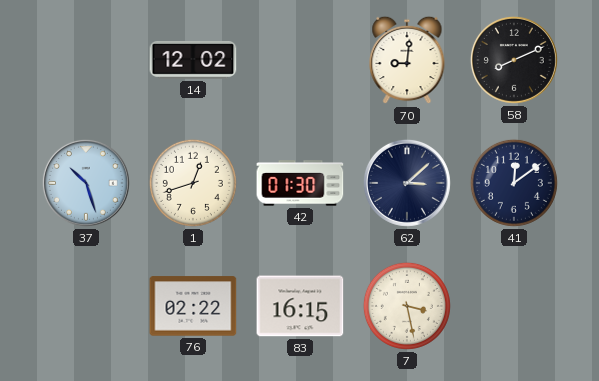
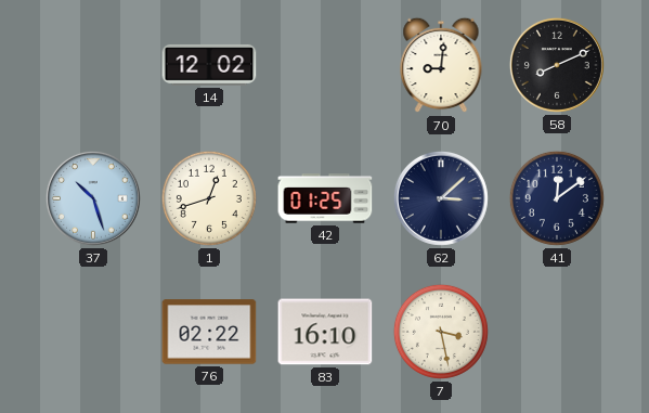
42: 01:30 -> 01:25
83: 16:15 -> 16:10
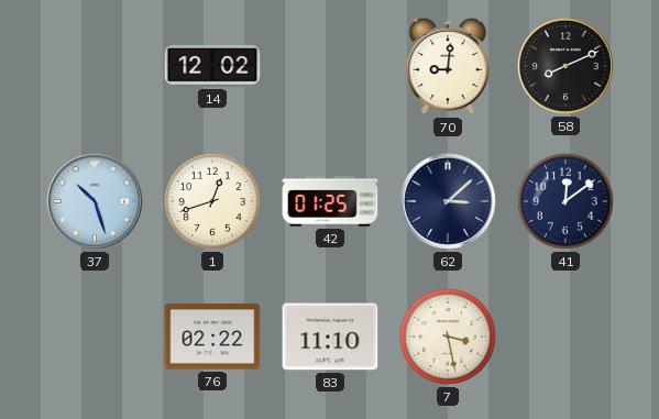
83: 16:10 -> 11:10
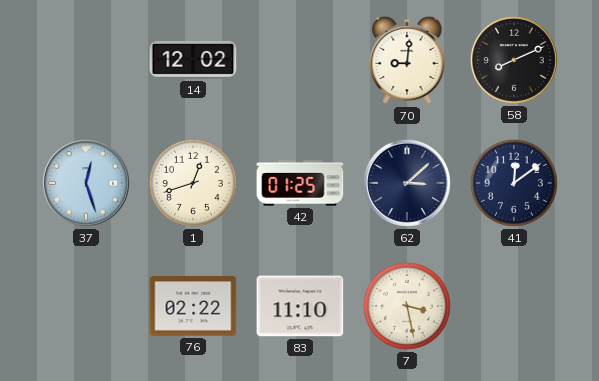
37: 10:27 -> 12:27
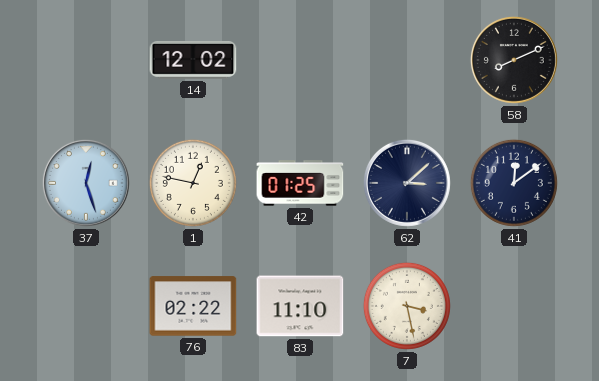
70: 9:01 -> none
1: 12:42 -> 12:47
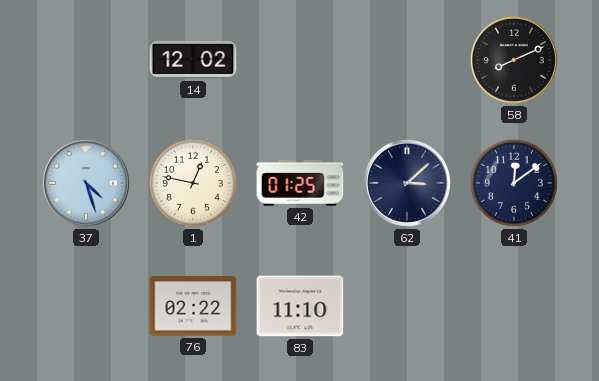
37: 12:27 -> 4:27
7: 3:28 -> none
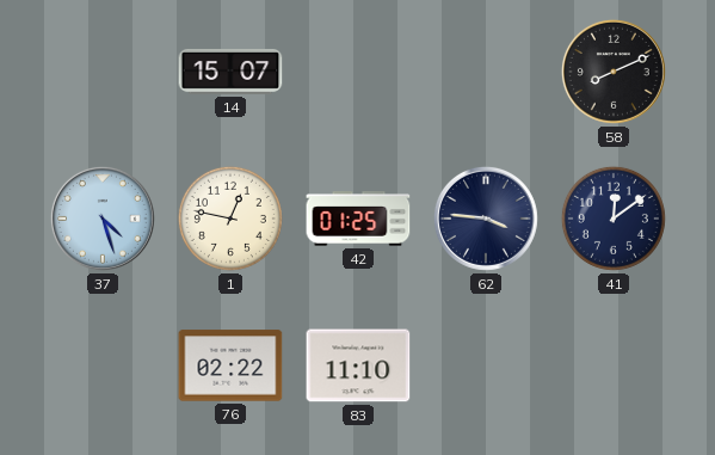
14: 12:02 -> 15:07
62: 3:08 -> 3:46
